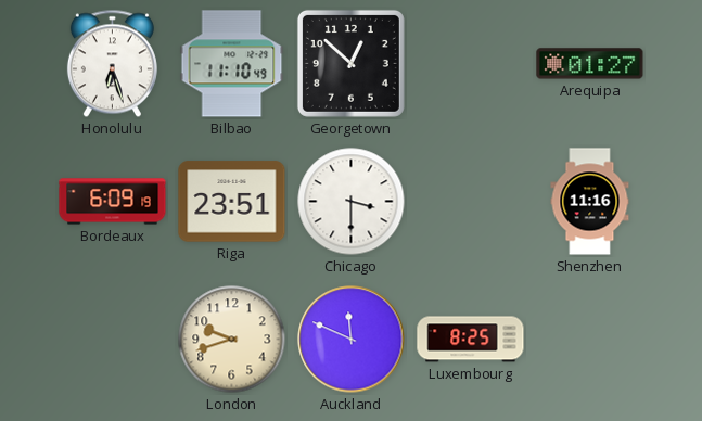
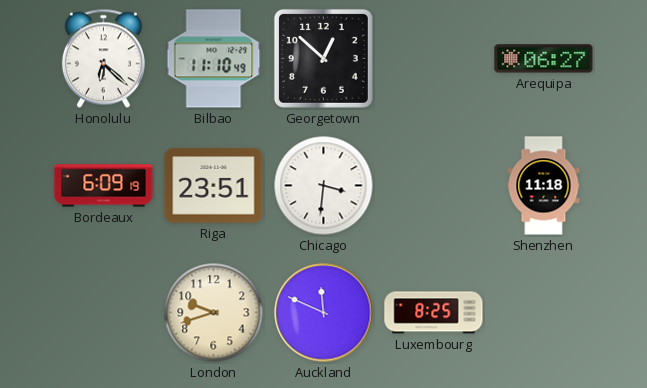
Honolulu: 6:27 -> 6:22
Arequipa: 01:27 -> 06:27
Chicago: 3:30 -> 3:31
Shenzhen: 11:16 -> 11:18
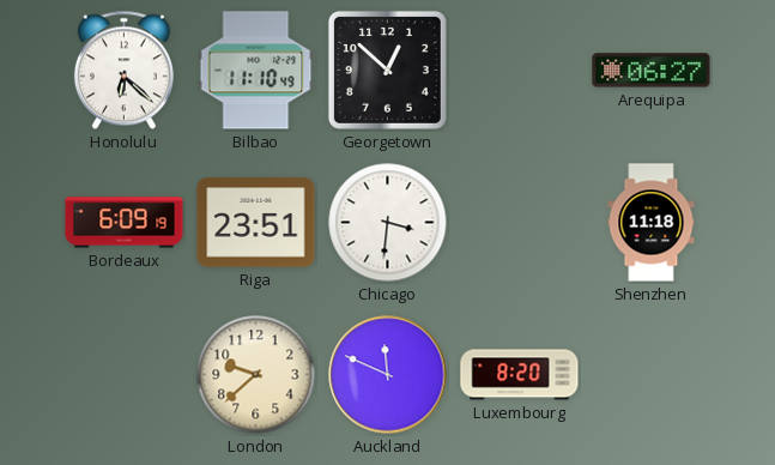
London: 9:42 -> 9:38
Luxembourg: 8:25 -> 8:20
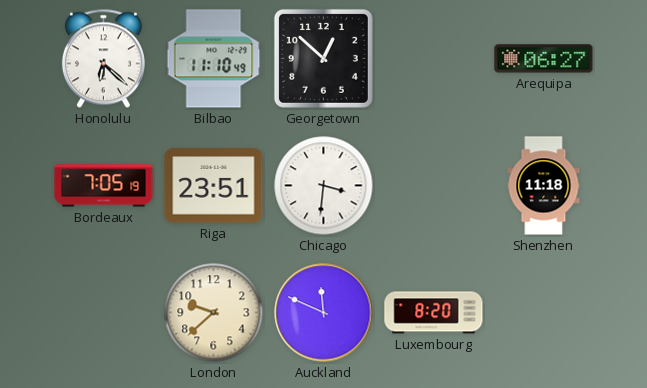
Bordeaux: 6:09 -> 7:05
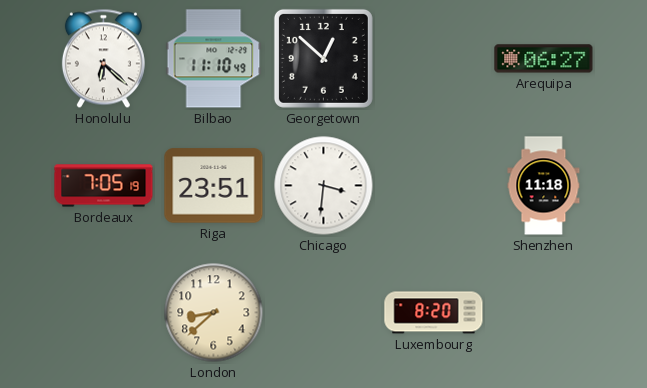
London: 9:38 -> 8:38
Auckland: 11:49 -> none
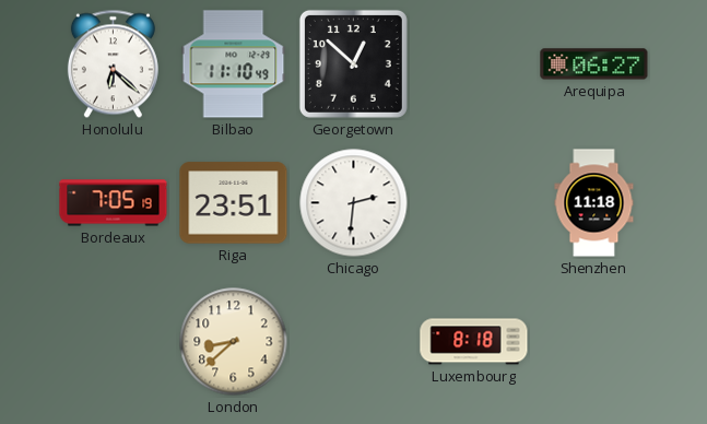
Chicago: 3:31 -> 2:31
Luxembourg: 8:20 -> 8:18
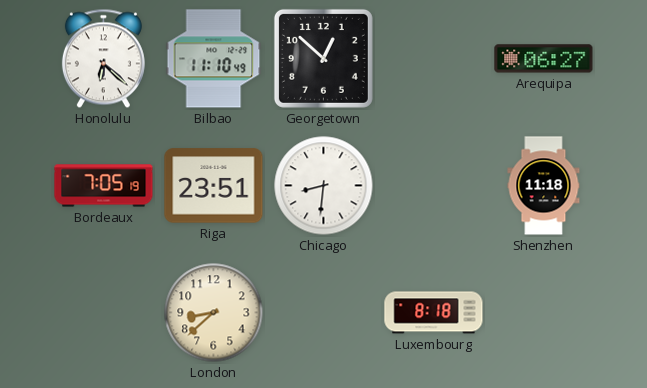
Chicago: 2:31 -> 8:31
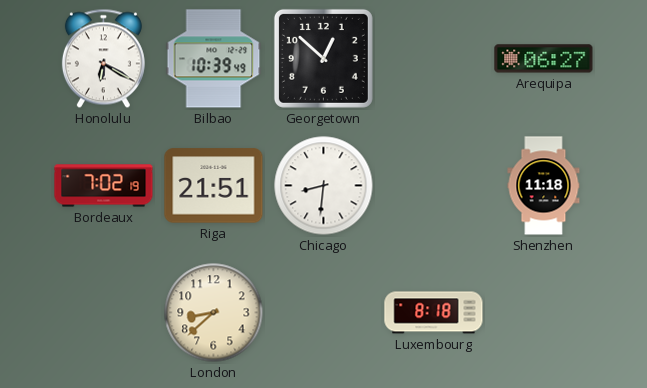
Honolulu: 6:22 -> 6:20
Bilbao: 11:10 -> 10:39
Bordeaux: 7:05 -> 7:02
Riga: 23:51 -> 21:51
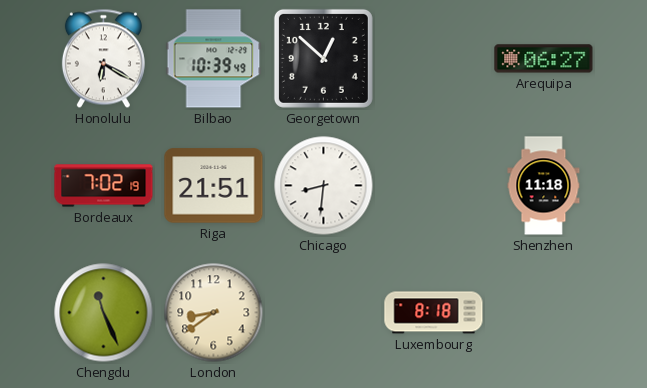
Chengdu: none -> 11:26
London: 8:38 -> 8:39
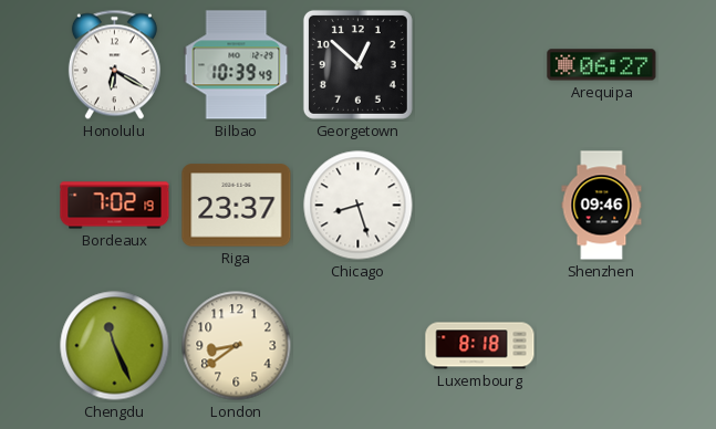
Riga: 21:51 -> 23:37
Chicago: 8:31 -> 8:27
Shenzhen: 11:18 -> 09:46
